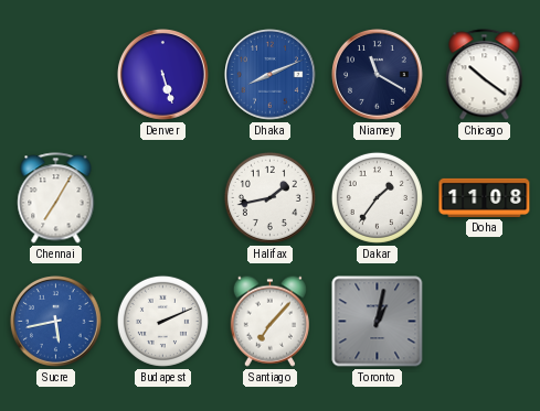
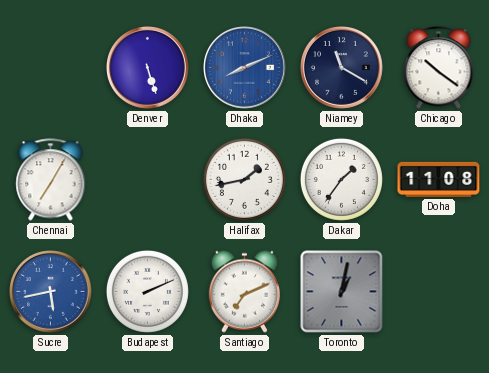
Santiago: 7:07 -> 7:11
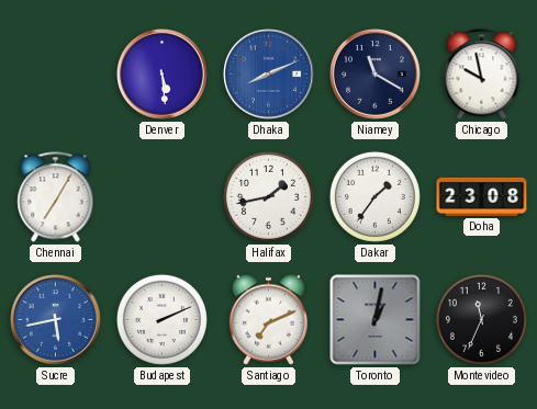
Denver: 5:27 -> 5:29
Chicago: 10:21 -> 9:58
Doha: 11:08 -> 23:08
Montevideo: none -> 11:34
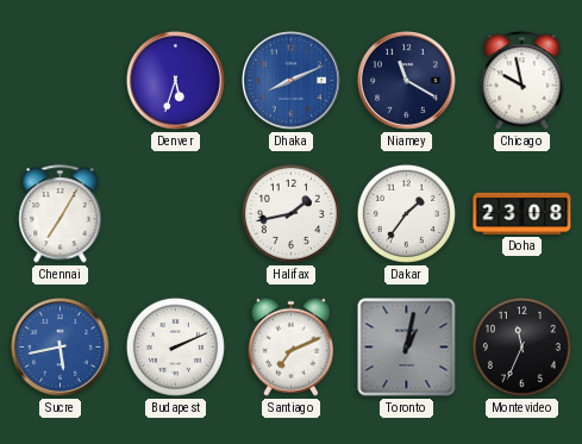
Denver: 5:29 -> 5:33
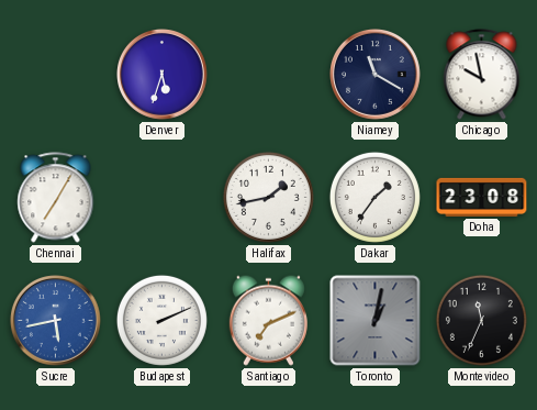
Dhaka: 8:11 -> none
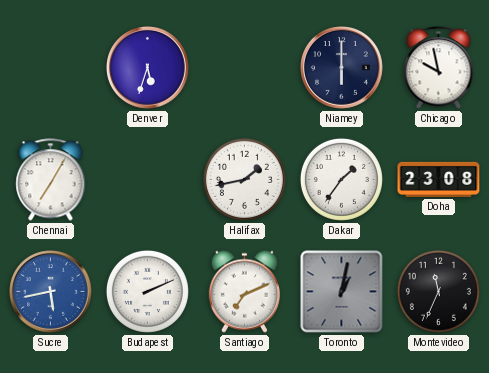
Niamey: 11:20 -> 6:00
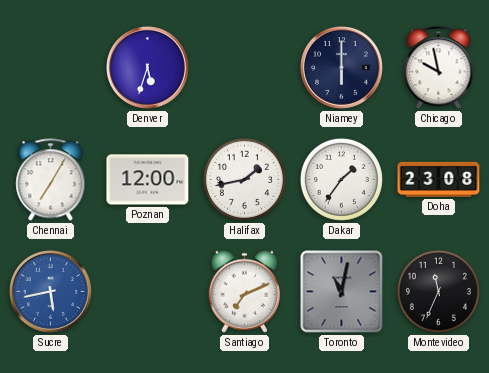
Poznan: none -> 12:00
Budapest: 2:11 -> none
Toronto: 1:02 -> 11:02
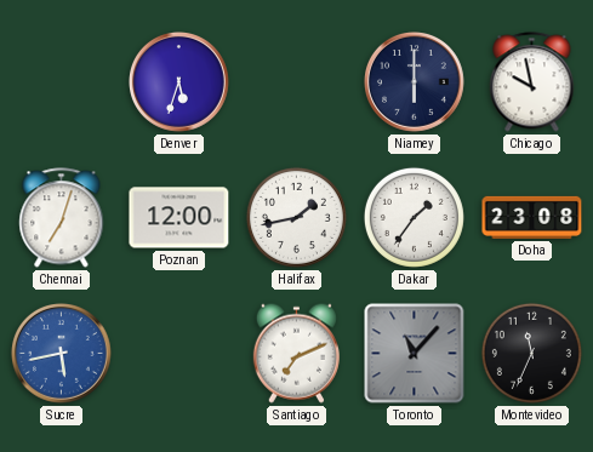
Chennai: 7:05 -> 7:03
Toronto: 11:02 -> 11:07
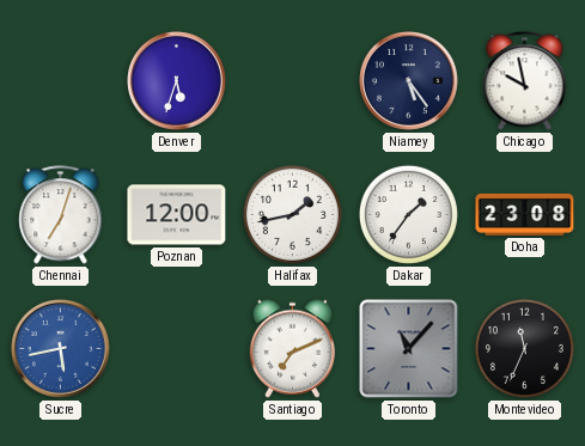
Niamey: 6:00 -> 5:24
